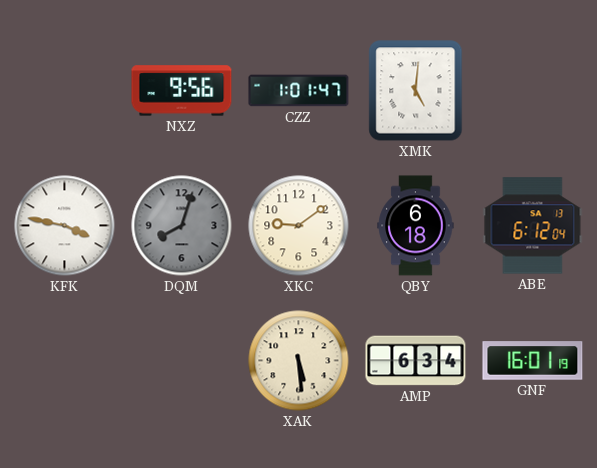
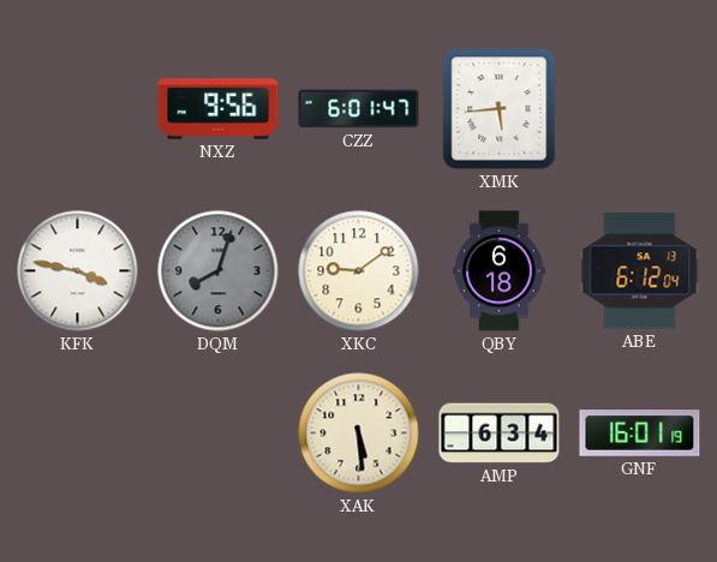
CZZ: 1:01 -> 6:01
XMK: 5:01 -> 5:44
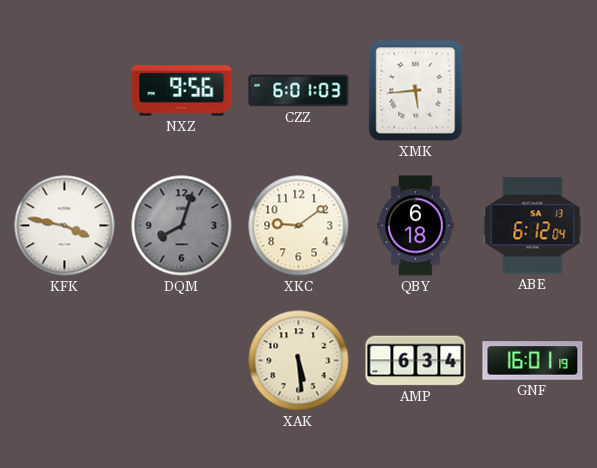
CZZ: 6:01:47 -> 6:01:03
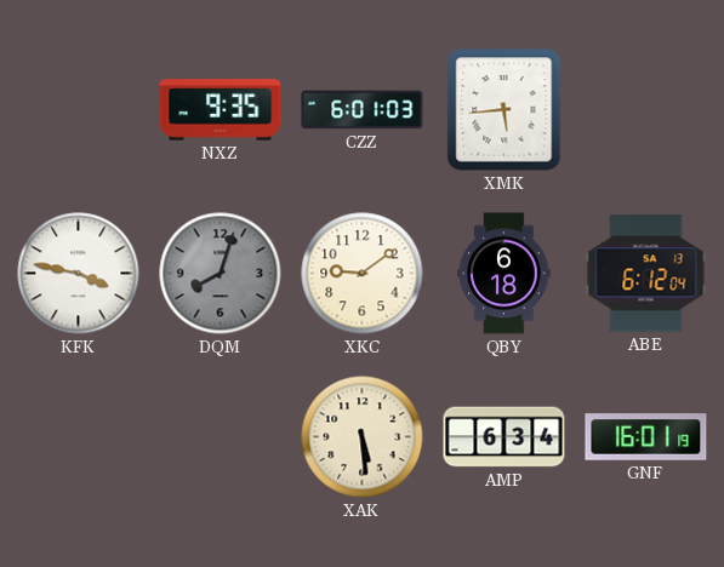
NXZ: 9:56 -> 9:35
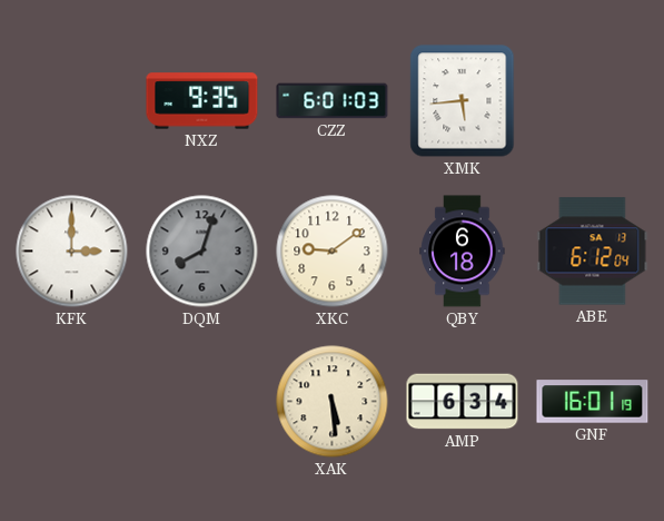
KFK: 3:47 -> 3:00
